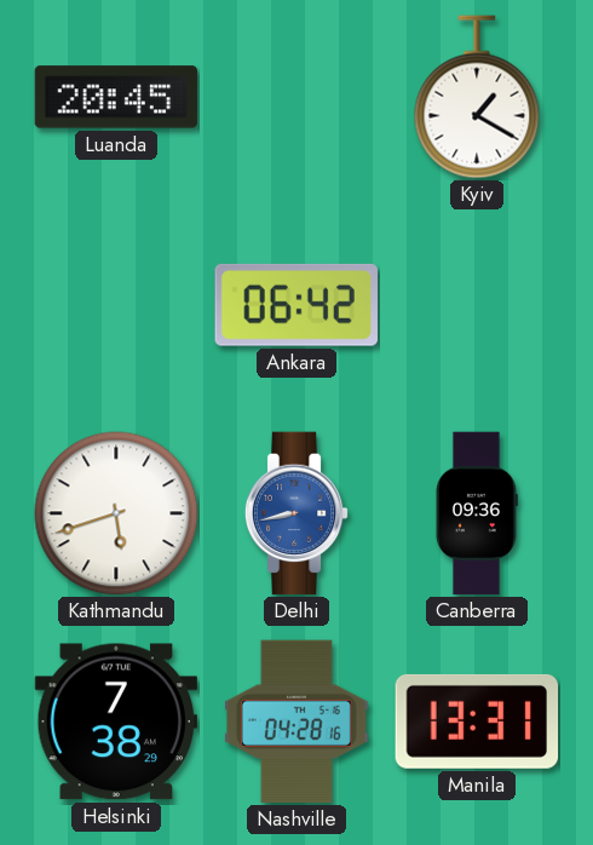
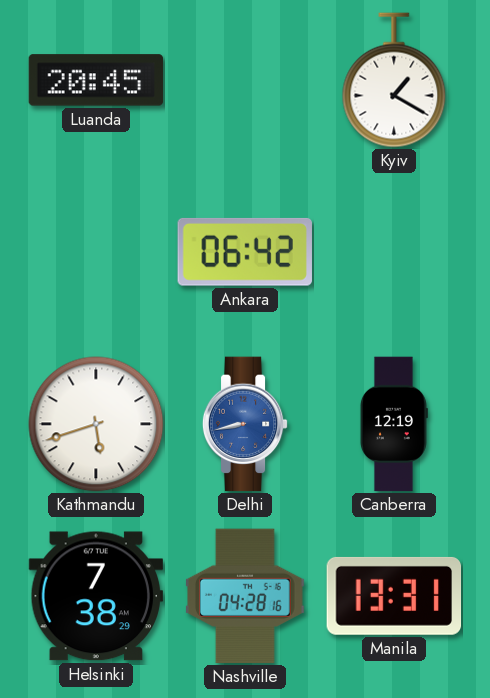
Canberra: 09:36 -> 12:19
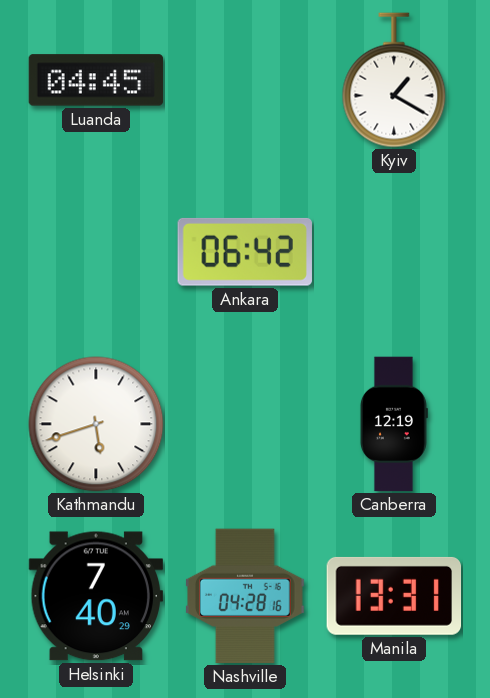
Luanda: 20:45 -> 04:45
Delhi: 8:43 -> none
Helsinki: 7:38 -> 7:40
